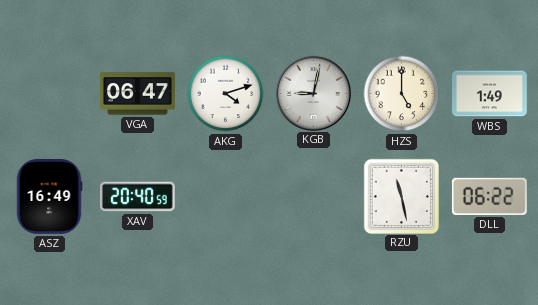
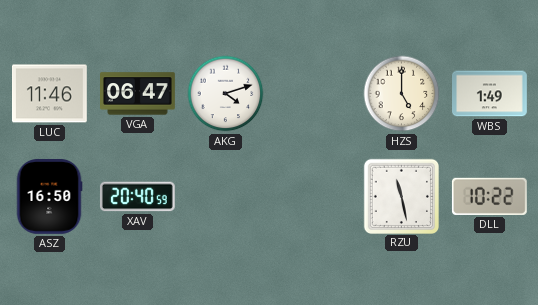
LUC: none -> 11:46
KGB: 9:02 -> none
ASZ: 16:49 -> 16:50
DLL: 06:22 -> 10:22
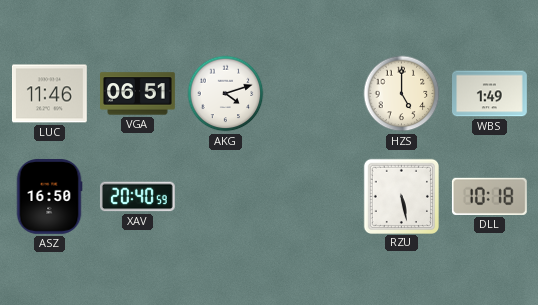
VGA: 06:47 -> 06:51
RZU: 11:28 -> 5:28
DLL: 10:22 -> 10:18
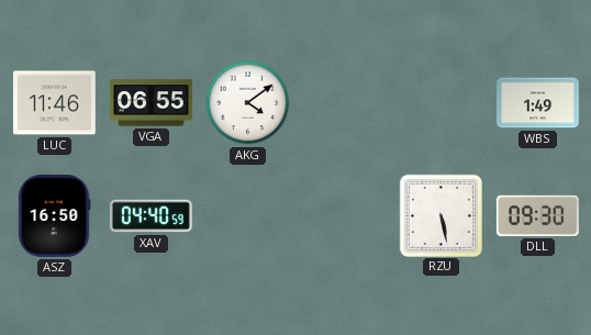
VGA: 06:51 -> 06:55
AKG: 4:12 -> 4:09
HZS: 5:00 -> none
XAV: 20:40 -> 04:40
DLL: 10:18 -> 09:30
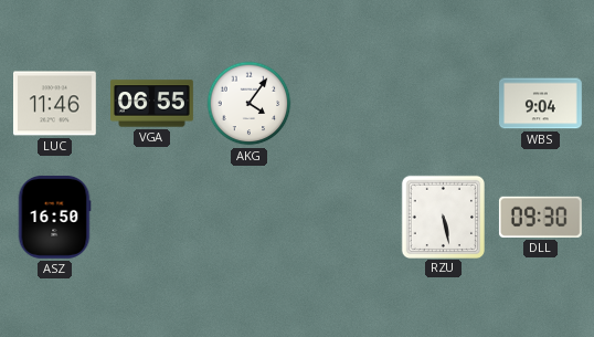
AKG: 4:09 -> 4:06
WBS: 1:49 -> 9:04
XAV: 04:40 -> none
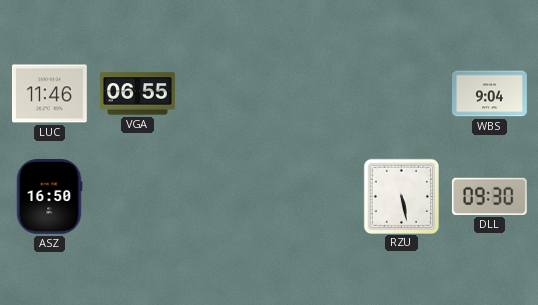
AKG: 4:06 -> none
